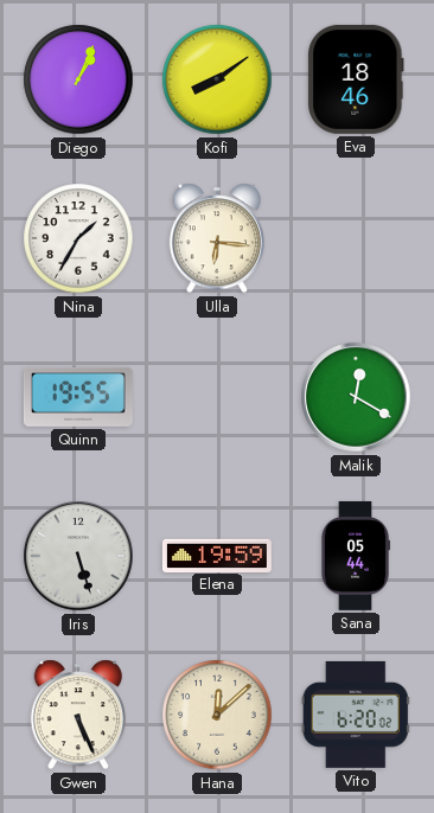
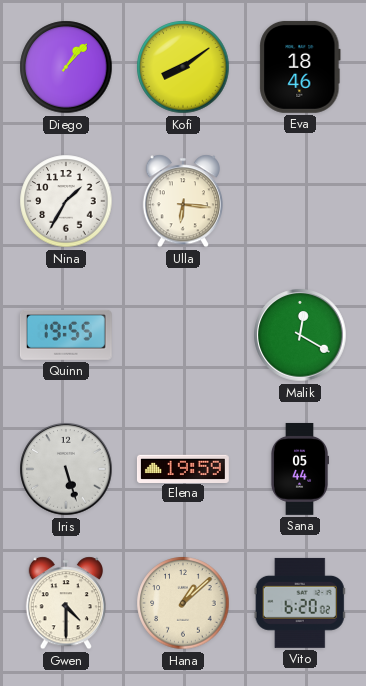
Diego: 1:04 -> 1:07
Gwen: 5:26 -> 4:30
Hana: 12:08 -> 1:08
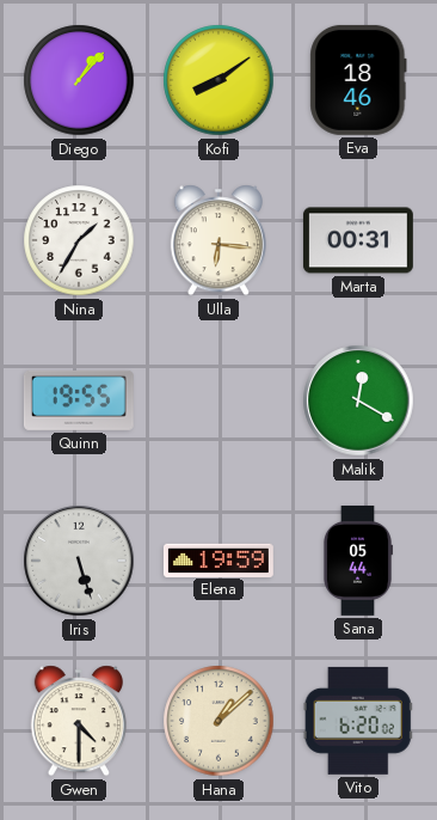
Marta: none -> 00:31
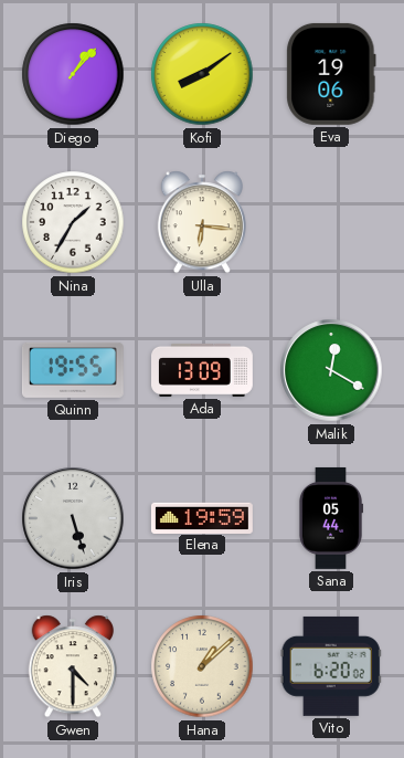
Eva: 18:46 -> 19:06
Marta: 00:31 -> none
Ada: none -> 13:09
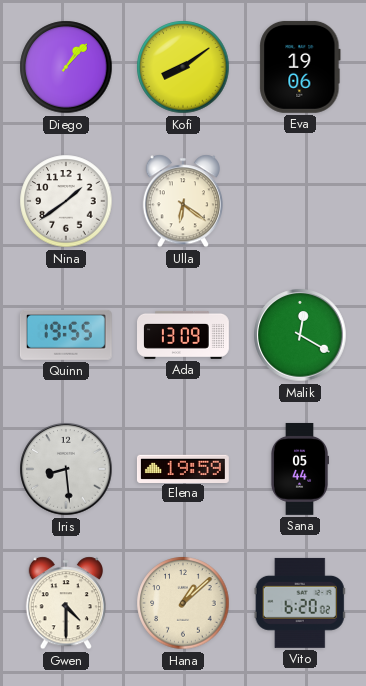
Nina: 1:35 -> 1:39
Ulla: 6:16 -> 6:21
Iris: 5:27 -> 8:29
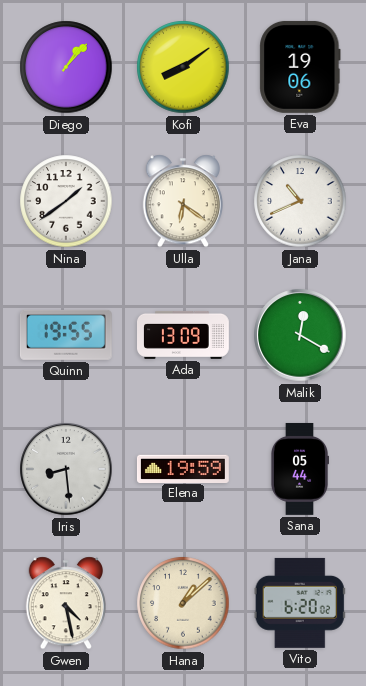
Jana: none -> 10:41
Gwen: 4:30 -> 4:28
